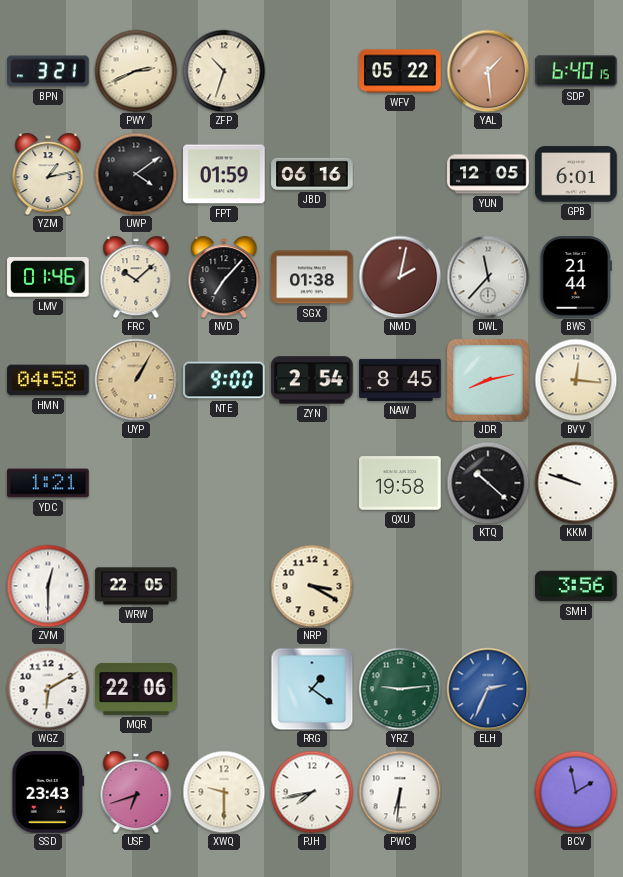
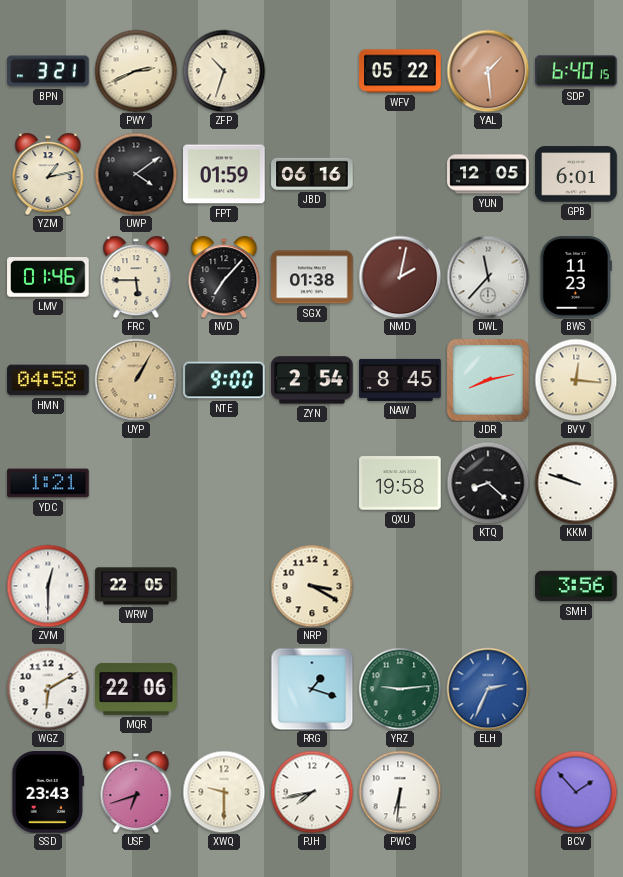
FRC: 10:08 -> 5:45
BWS: 21:44 -> 11:23
KTQ: 10:22 -> 8:22
RRG: 1:21 -> 1:18
BCV: 1:58 -> 1:53
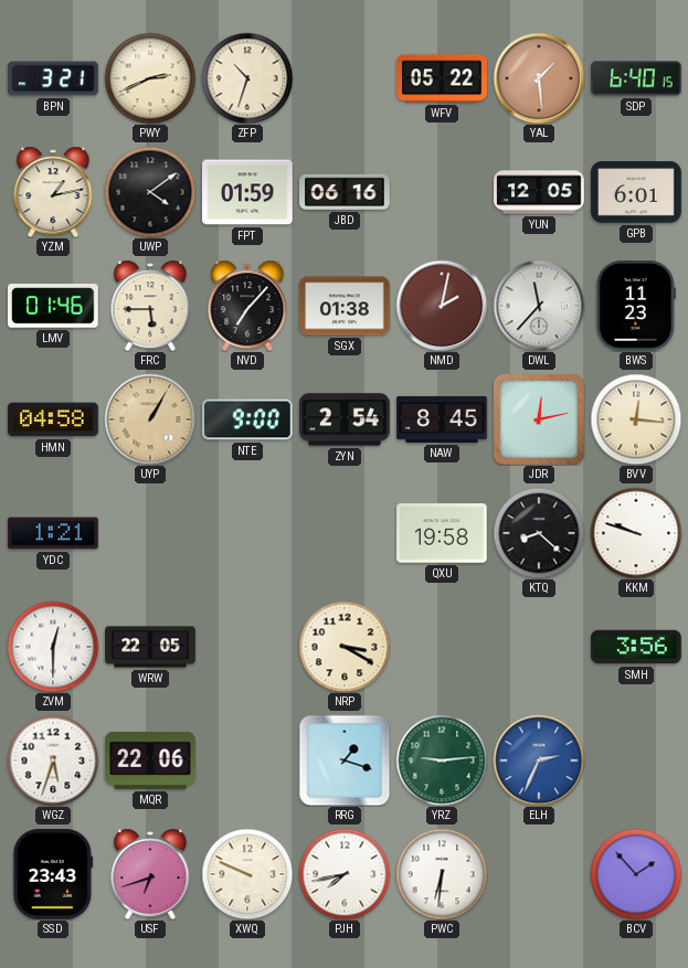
JDR: 8:13 -> 12:13
WGZ: 6:10 -> 5:33
XWQ: 9:30 -> 9:49
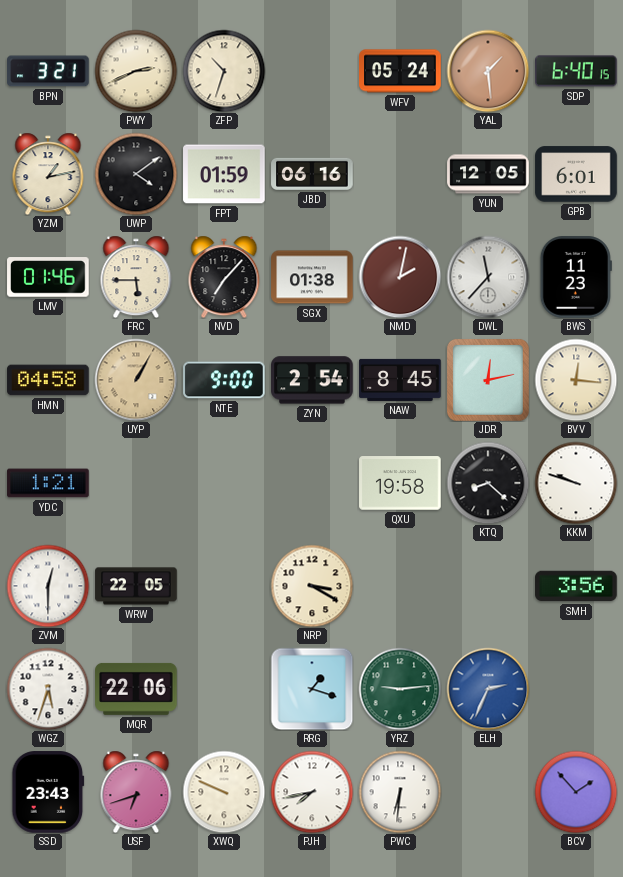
WFV: 05:22 -> 05:24
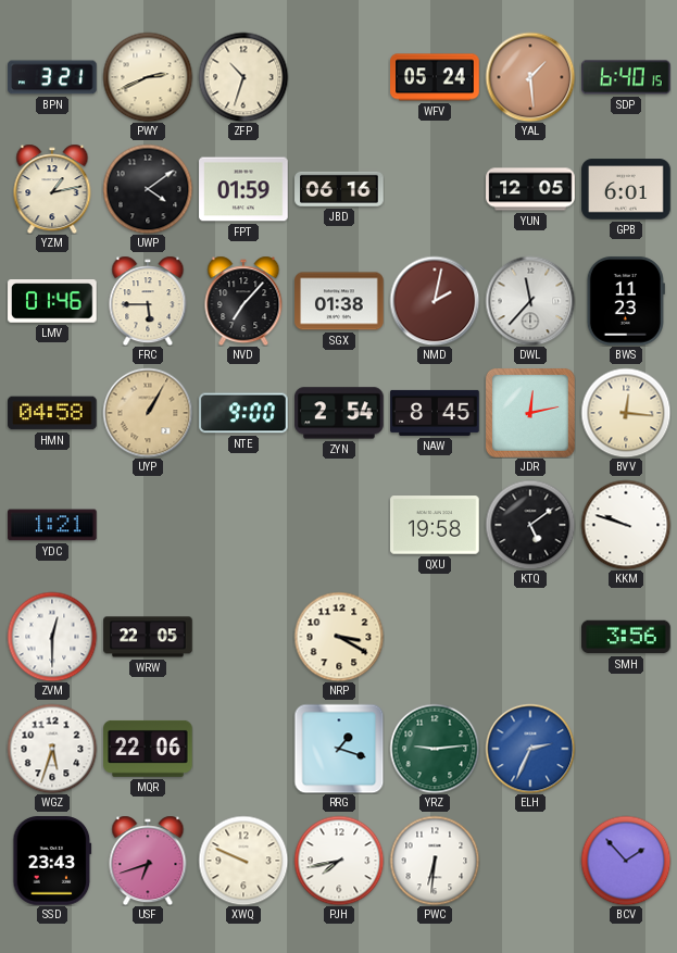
KTQ: 8:22 -> 5:09
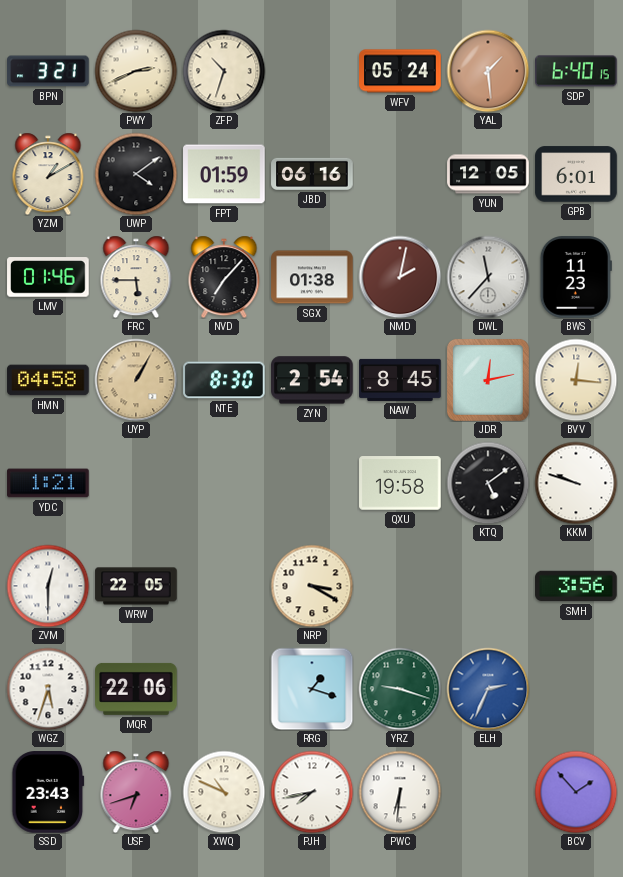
YZM: 1:13 -> 1:10
NTE: 9:00 -> 8:30
YRZ: 9:14 -> 9:18
XWQ: 9:49 -> 10:49
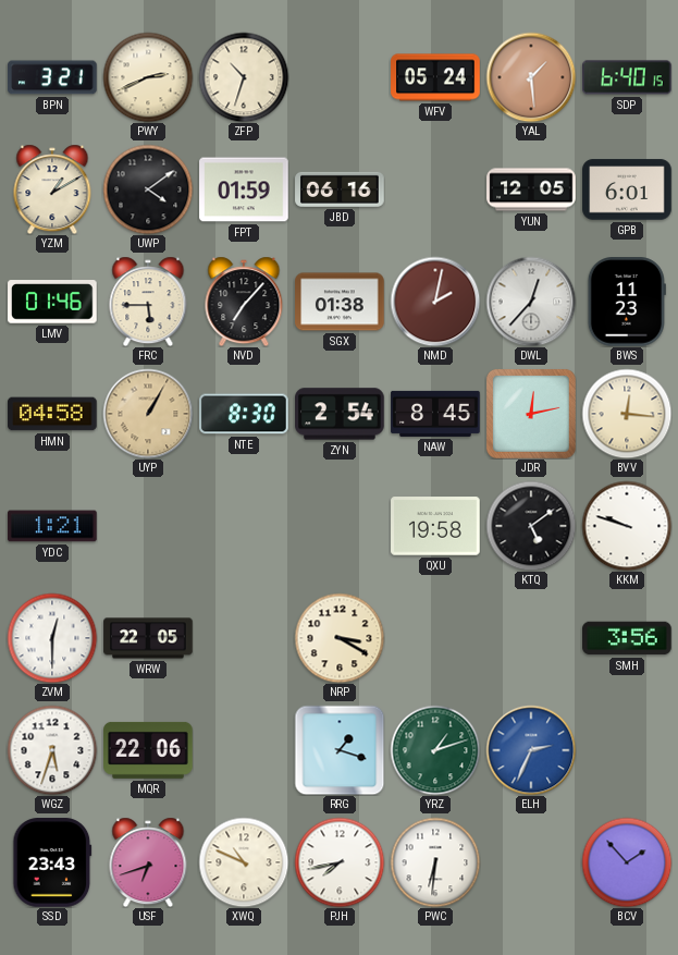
DWL: 11:37 -> 12:37
YRZ: 9:18 -> 1:12
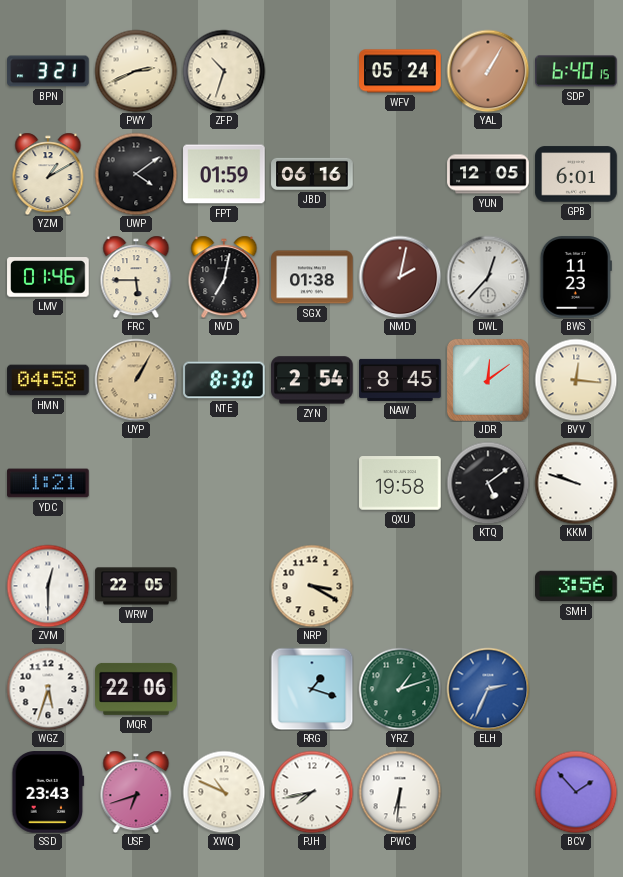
YAL: 1:29 -> 1:05
NVD: 7:07 -> 7:02
JDR: 12:13 -> 12:09
